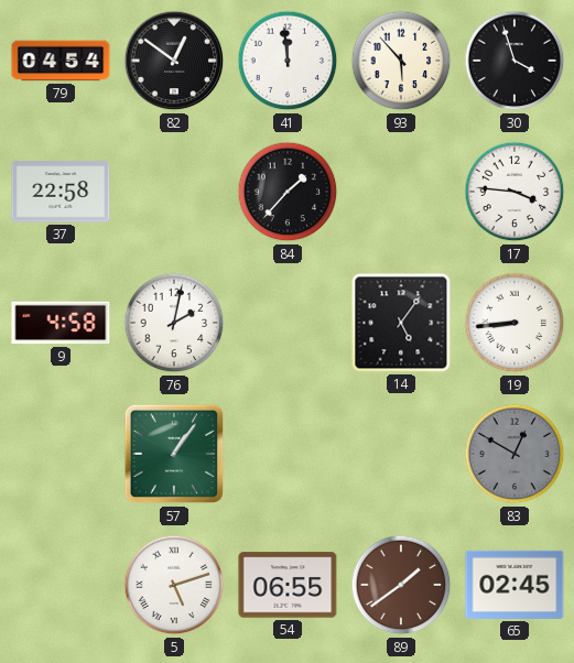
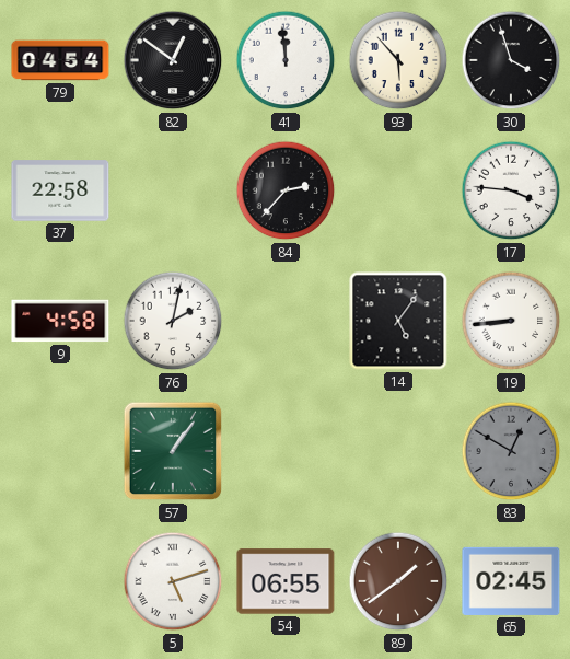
84: 1:37 -> 2:37
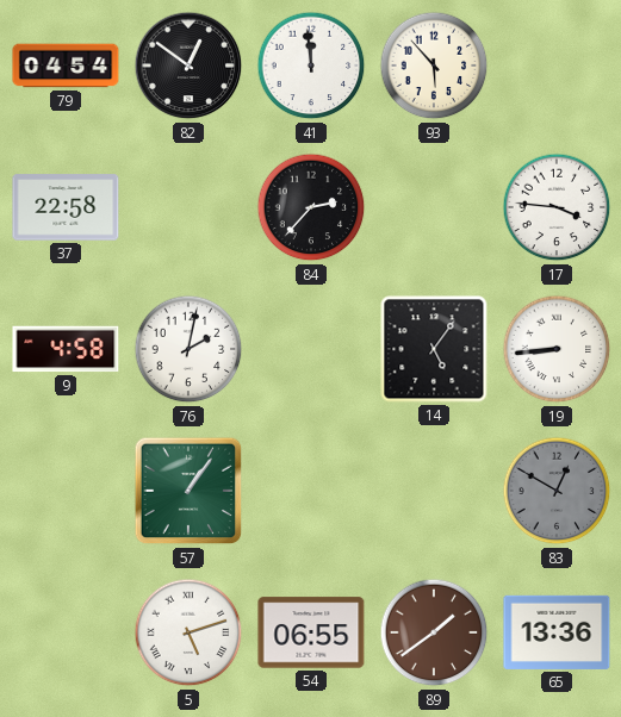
30: 3:57 -> none
65: 02:45 -> 13:36
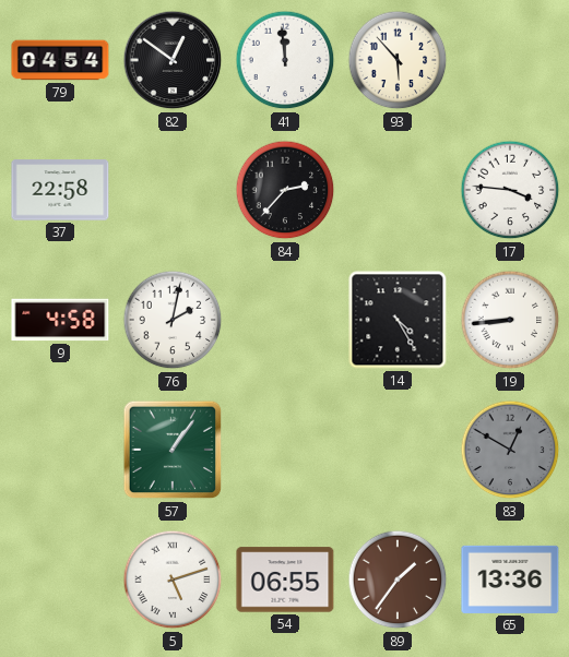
14: 5:06 -> 4:25
89: 1:39 -> 1:36
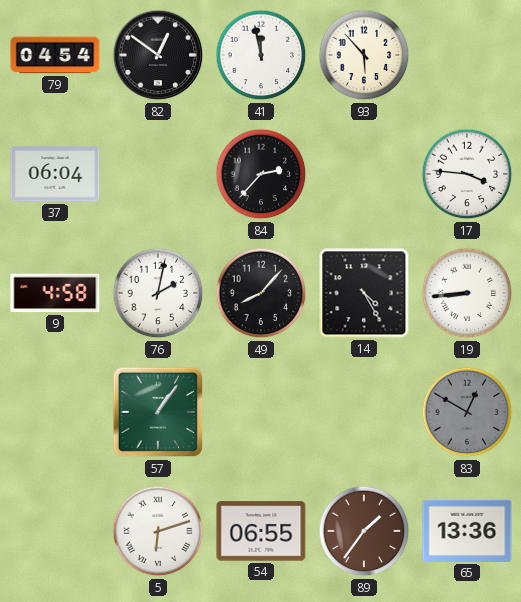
41: 11:59 -> 11:58
37: 22:58 -> 06:04
49: none -> 8:07
5: 5:12 -> 6:12
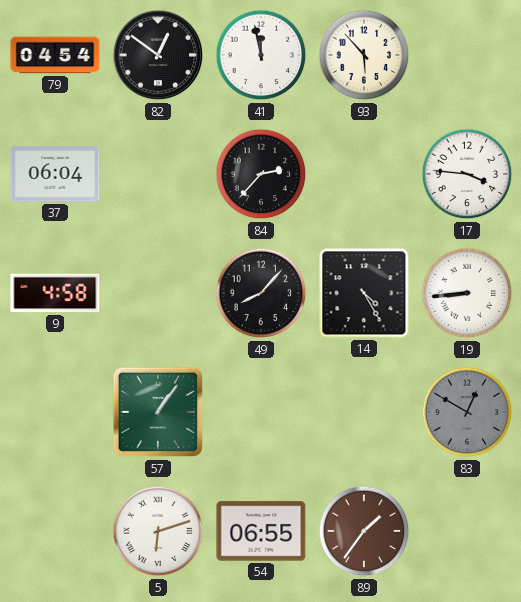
76: 2:02 -> none
65: 13:36 -> none
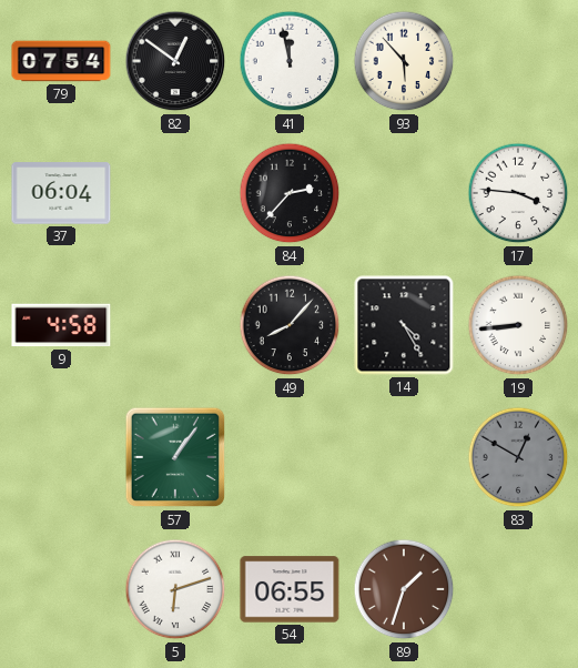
79: 04:54 -> 07:54
89: 1:36 -> 1:33
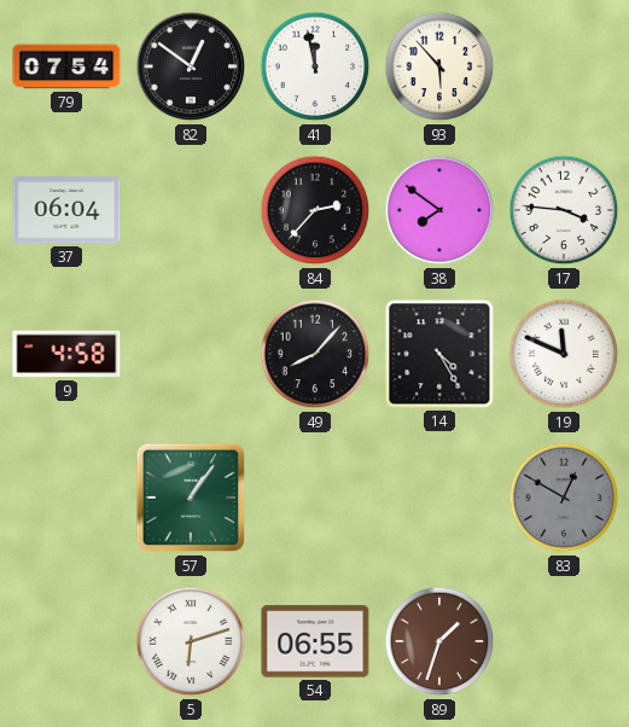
38: none -> 7:51
19: 8:44 -> 11:49
